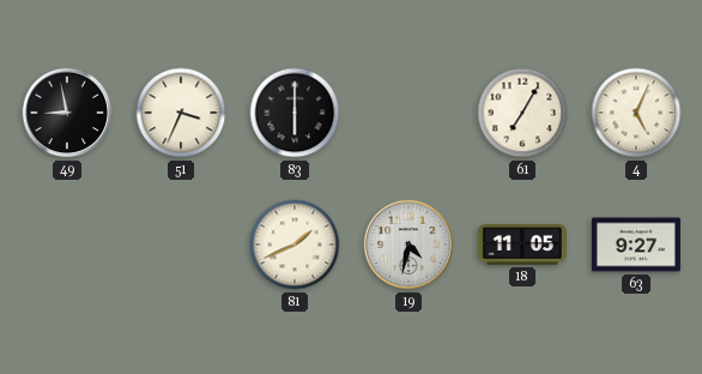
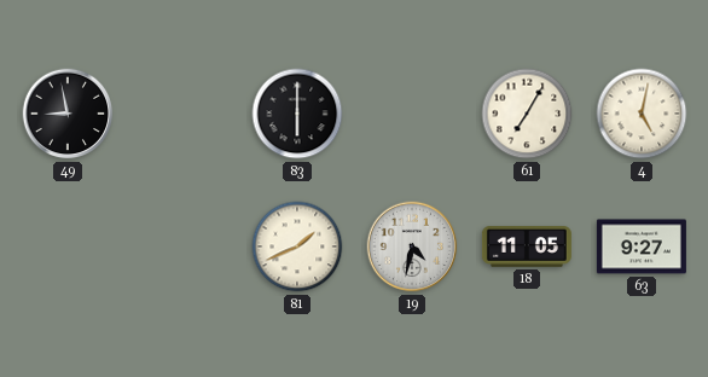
51: 3:34 -> none
4: 5:04 -> 5:02
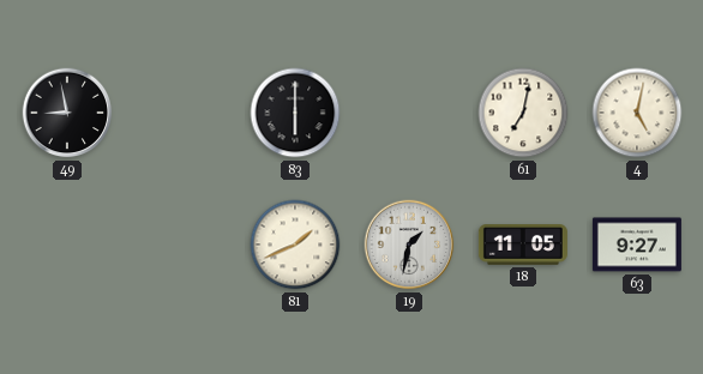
61: 7:05 -> 7:02
19: 4:32 -> 1:32
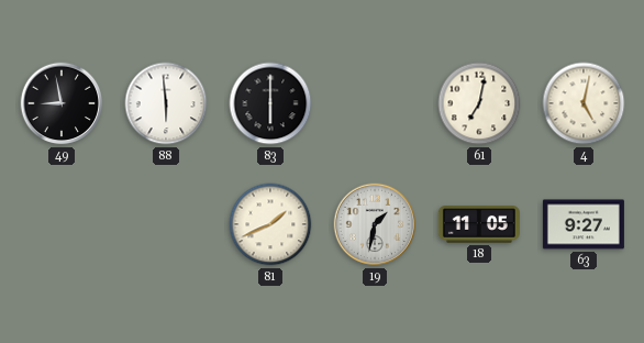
88: none -> 5:59
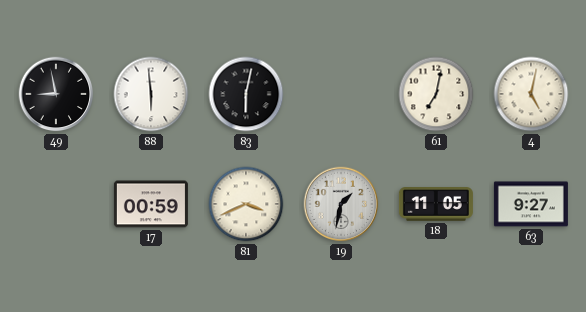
83: 6:00 -> 6:02
17: none -> 00:59
81: 1:41 -> 3:41
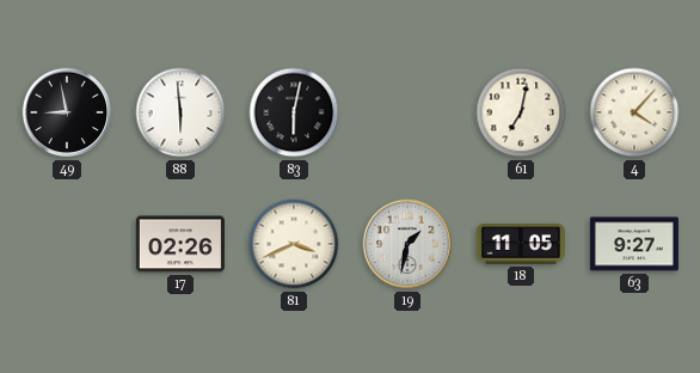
4: 5:02 -> 4:07
17: 00:59 -> 02:26
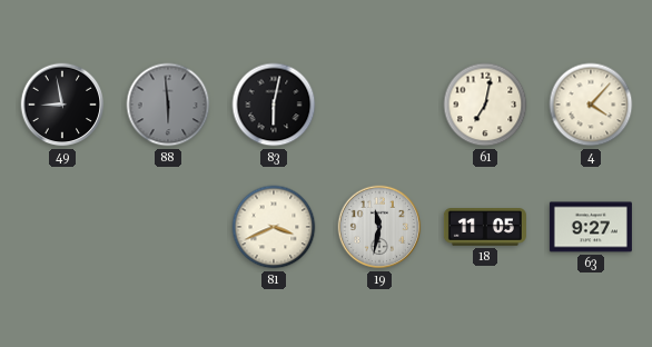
88 dial: white -> grey
17: 02:26 -> none
19: 1:32 -> 11:32
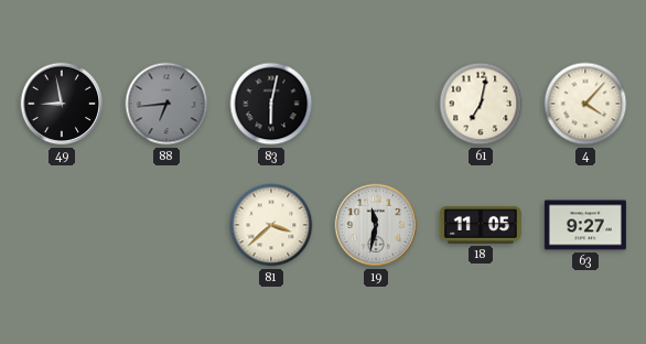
88: 5:59 -> 6:44
81: 3:41 -> 3:38
